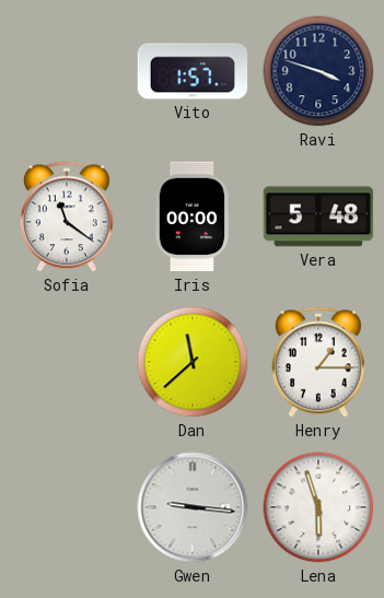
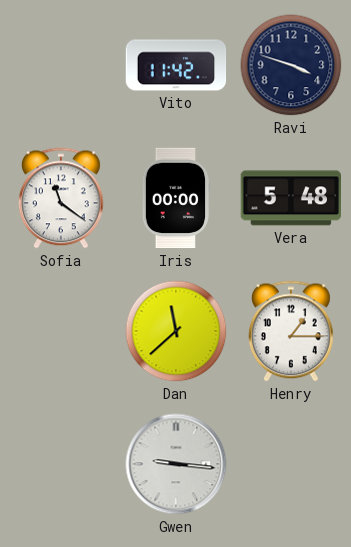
Vito: 1:57 -> 11:42
Lena: 5:57 -> none
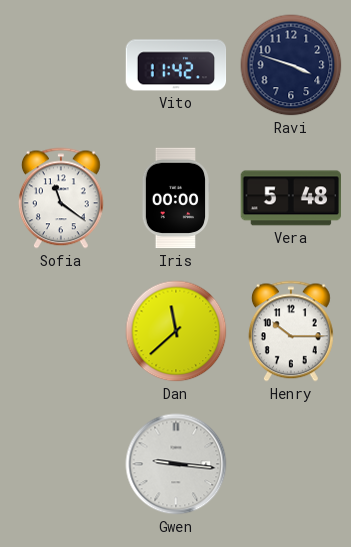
Henry: 1:15 -> 10:15
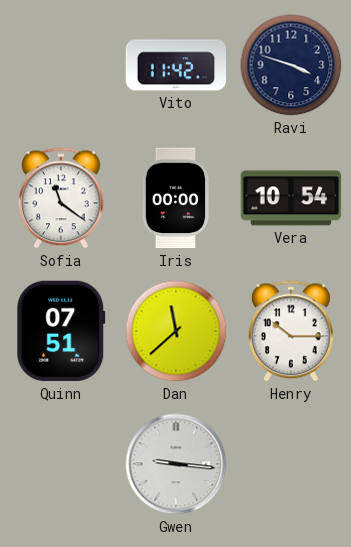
Vera: 5:48 -> 10:54
Quinn: none -> 07:51
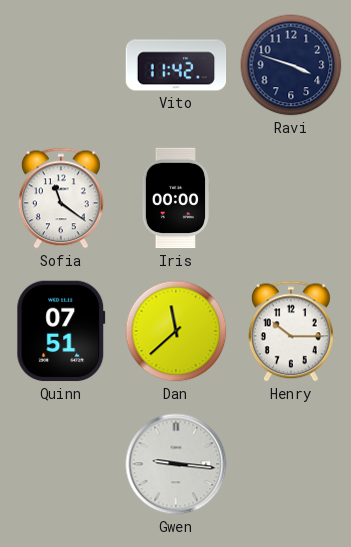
Vera: 10:54 -> none
